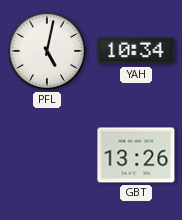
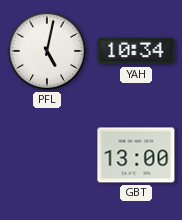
GBT: 13:26 -> 13:00
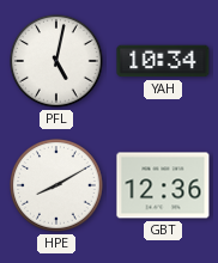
HPE: none -> 8:10
GBT: 13:00 -> 12:36
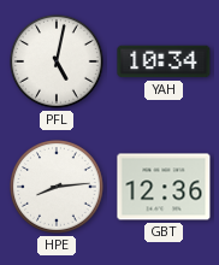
HPE: 8:10 -> 8:14
